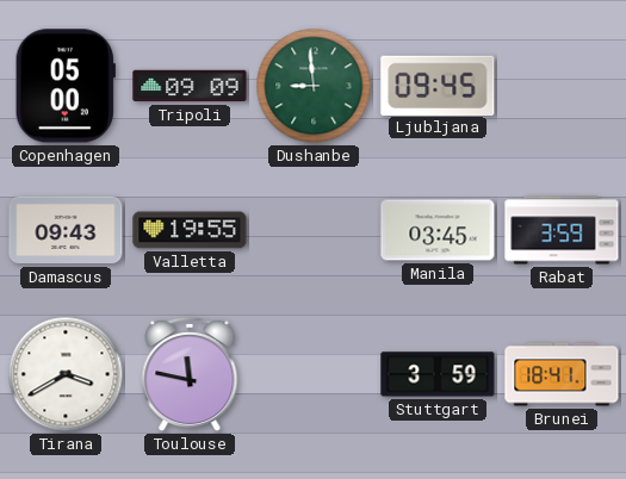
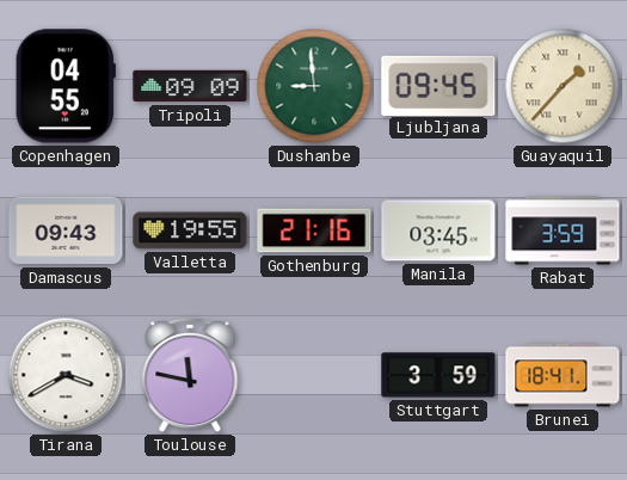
Copenhagen: 05:00 -> 04:55
Guayaquil: none -> 1:37
Gothenburg: none -> 21:16
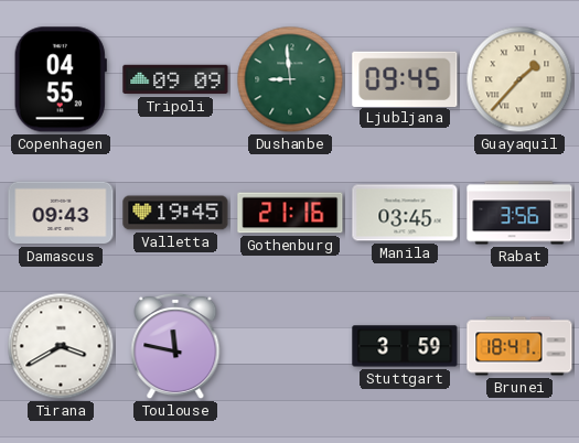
Valletta: 19:55 -> 19:45
Rabat: 3:59 -> 3:56
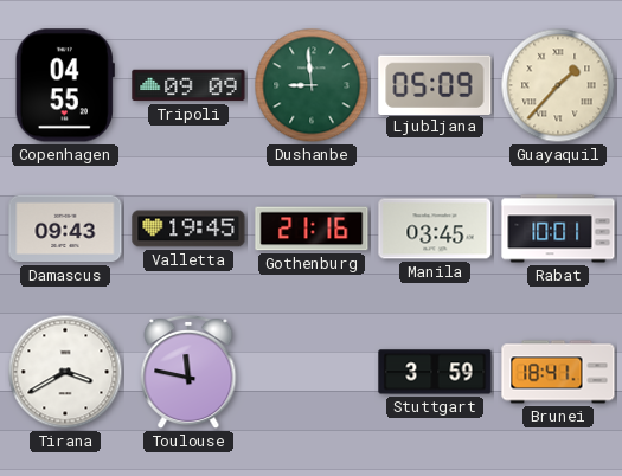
Ljubljana: 09:45 -> 05:09
Rabat: 3:56 -> 10:01
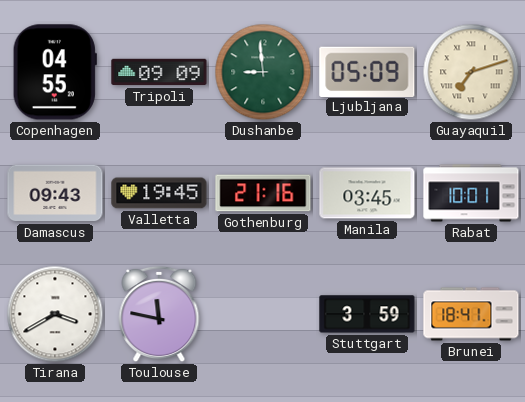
Guayaquil: 1:37 -> 7:12
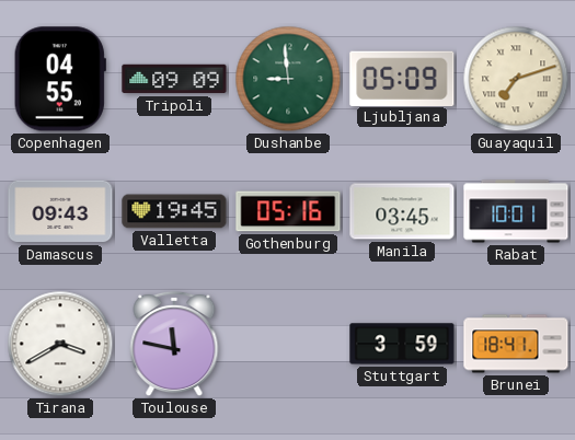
Gothenburg: 21:16 -> 05:16
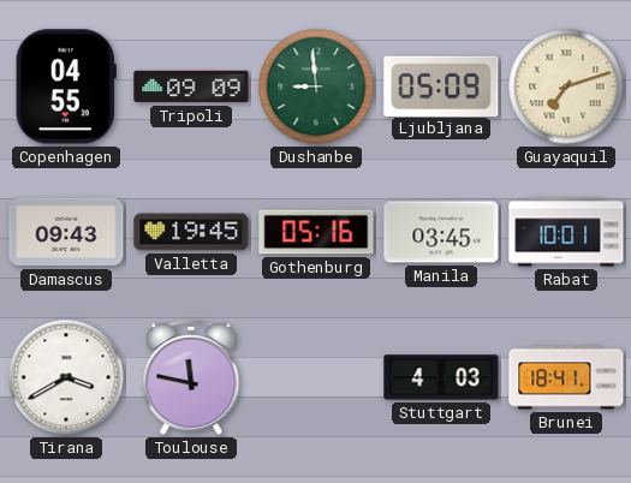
Stuttgart: 3:59 -> 4:03
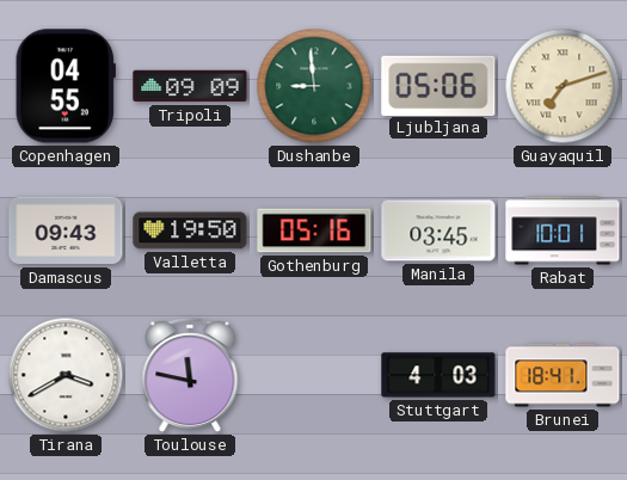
Ljubljana: 05:09 -> 05:06
Valletta: 19:45 -> 19:50
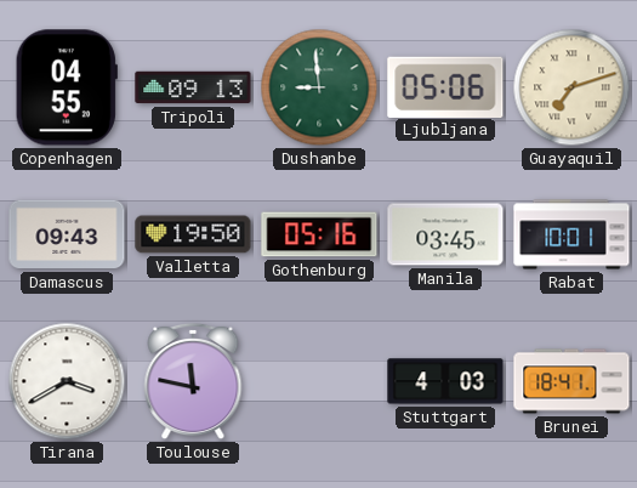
Tripoli: 09:09 -> 09:13
